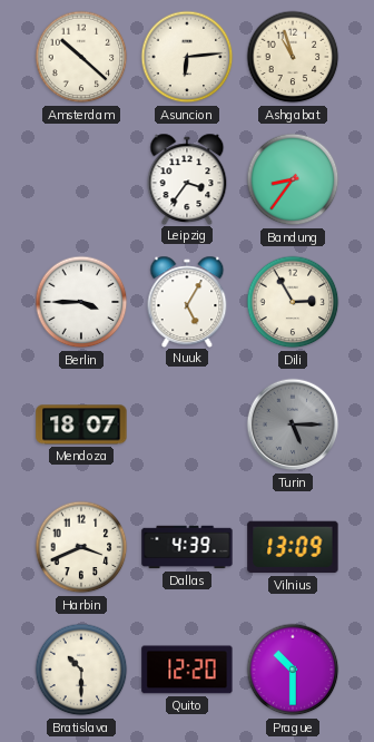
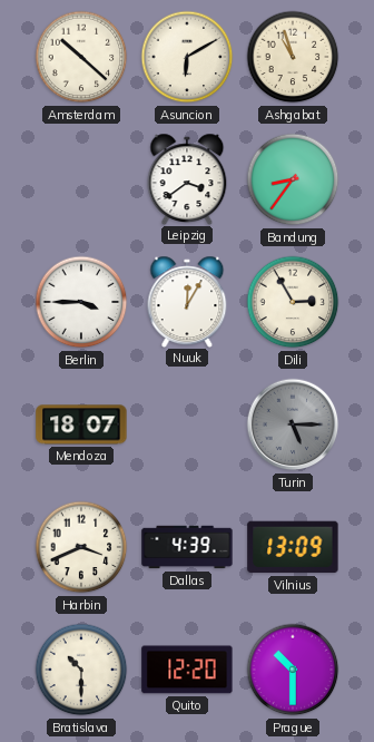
Asuncion: 6:14 -> 6:10
Leipzig: 3:36 -> 3:39
Nuuk: 5:05 -> 12:05
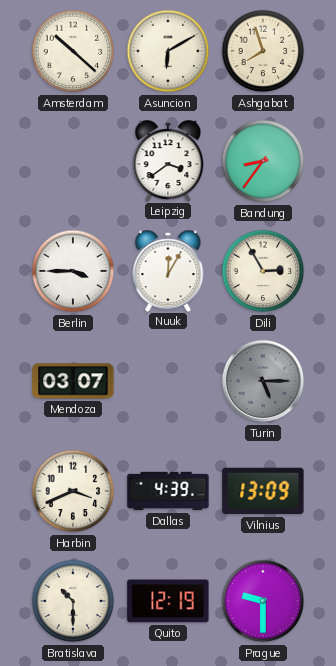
Ashgabat: 10:57 -> 7:57
Mendoza: 18:07 -> 03:07
Quito: 12:20 -> 12:19
Prague: 10:30 -> 9:30
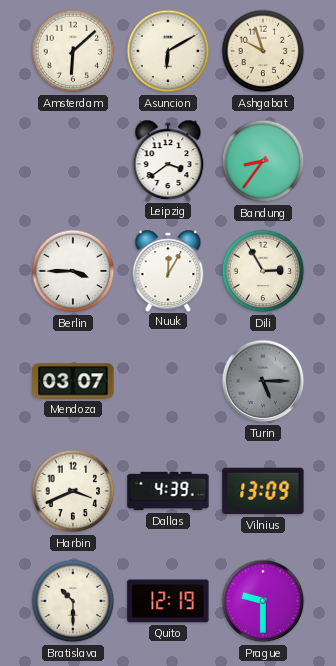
Amsterdam: 10:22 -> 6:08
Ashgabat: 7:57 -> 9:57
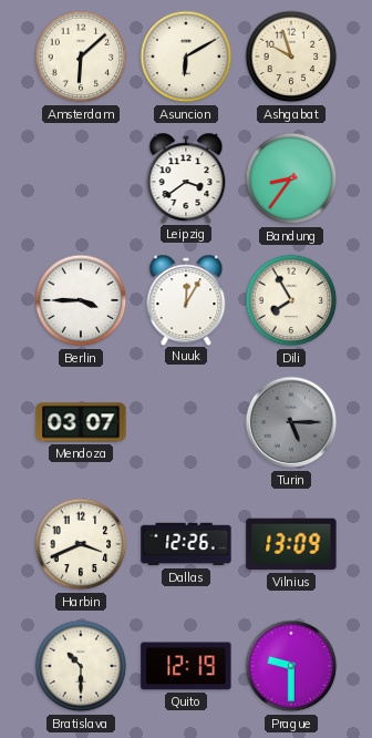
Dili: 2:55 -> 7:55
Dallas: 4:39 -> 12:26
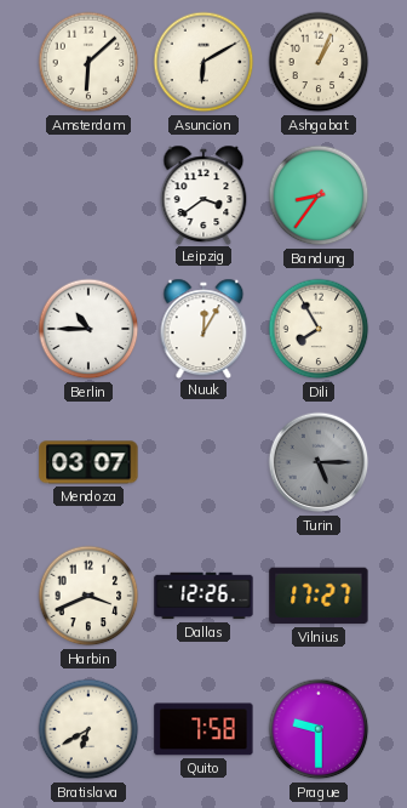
Ashgabat: 9:57 -> 1:04
Berlin: 3:45 -> 10:45
Vilnius: 13:09 -> 17:27
Bratislava: 10:30 -> 6:40
Quito: 12:19 -> 7:58
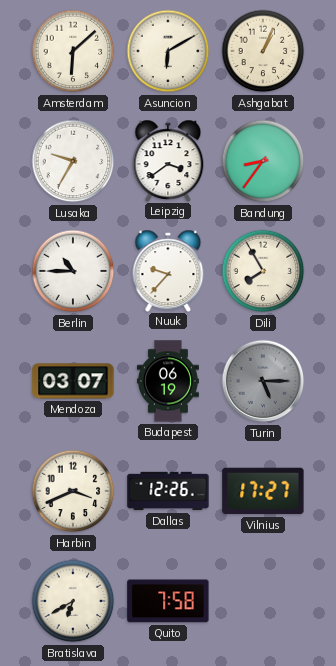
Lusaka: none -> 9:35
Nuuk: 12:05 -> 9:37
Budapest: none -> 06:19
Prague: 9:30 -> none
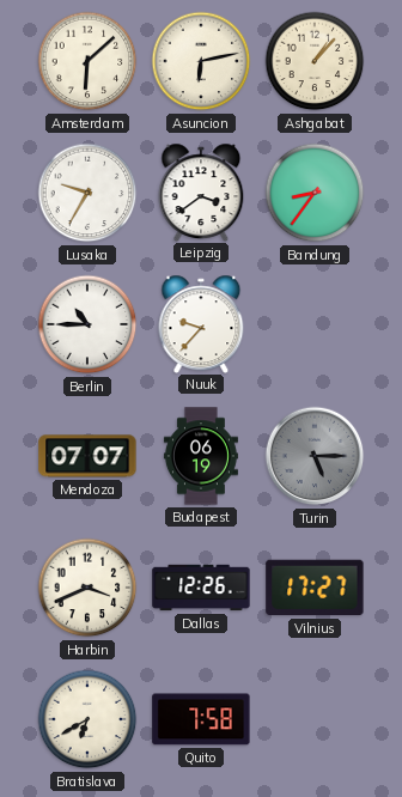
Asuncion: 6:10 -> 6:13
Ashgabat: 1:04 -> 1:07
Dili: 7:55 -> none
Mendoza: 03:07 -> 07:07
